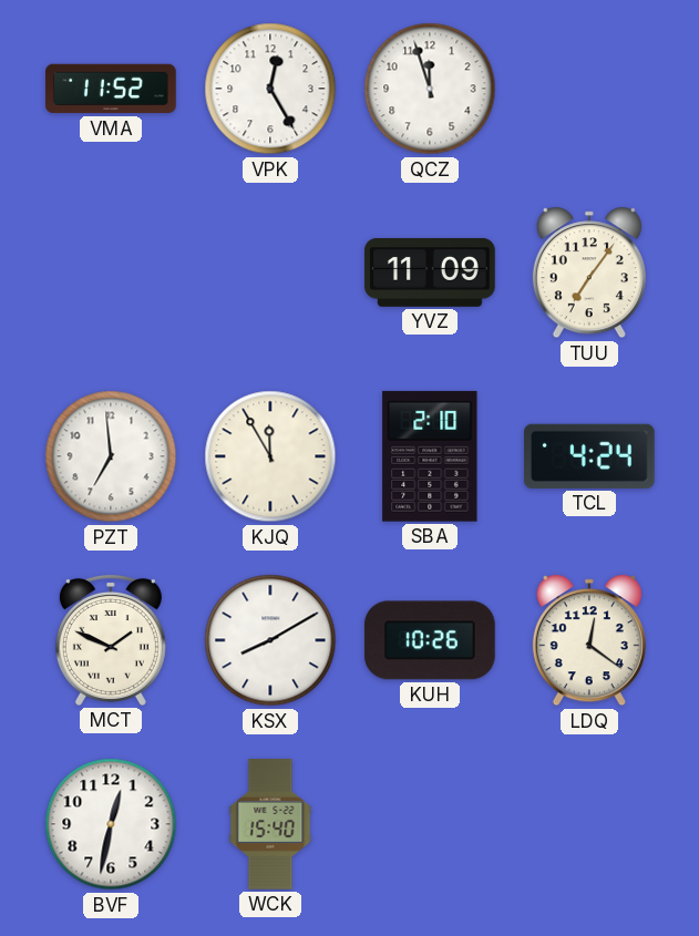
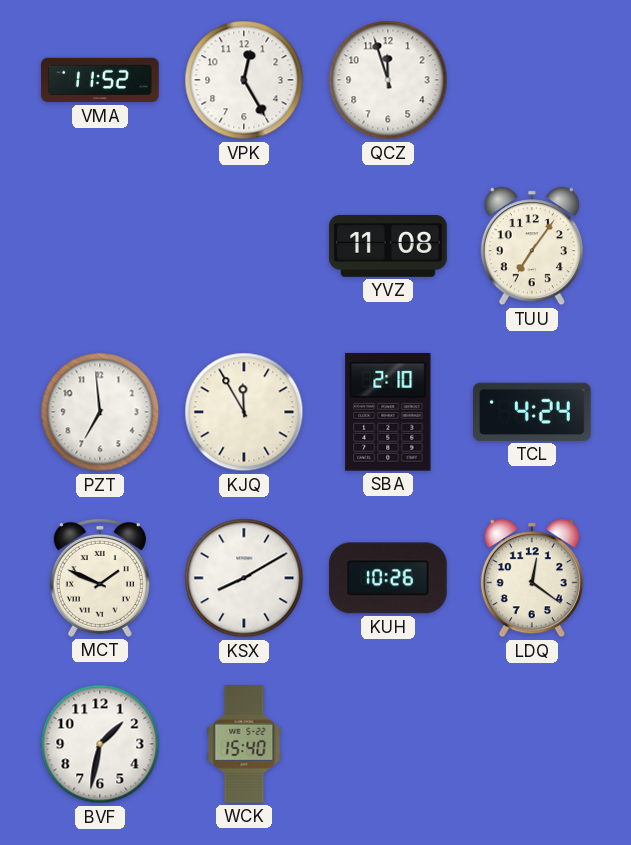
YVZ: 11:09 -> 11:08
BVF: 12:32 -> 1:32
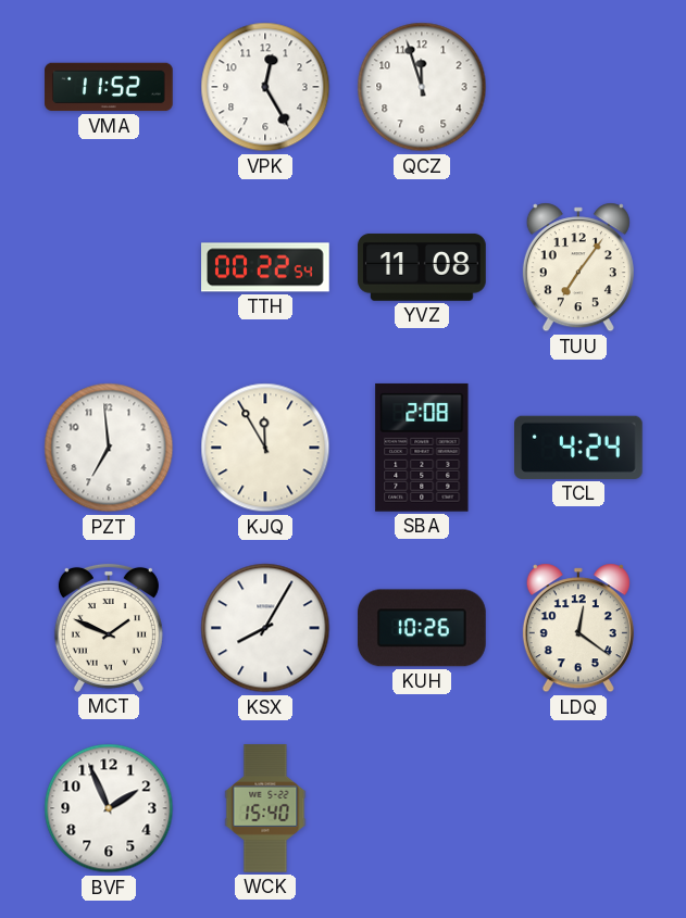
TTH: none -> 00:22
SBA: 2:10 -> 2:08
KSX: 8:10 -> 8:05
BVF: 1:32 -> 1:56
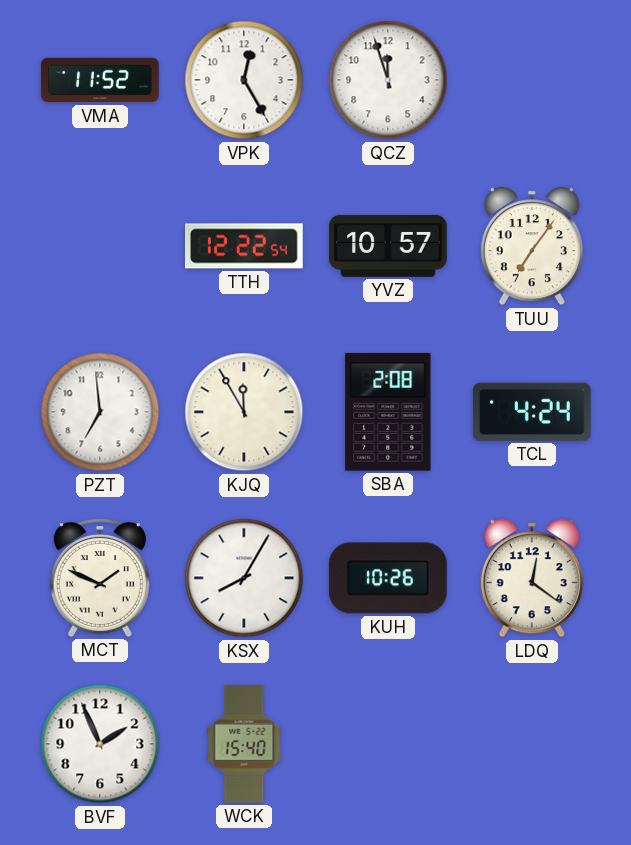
TTH: 00:22 -> 12:22
YVZ: 11:08 -> 10:57
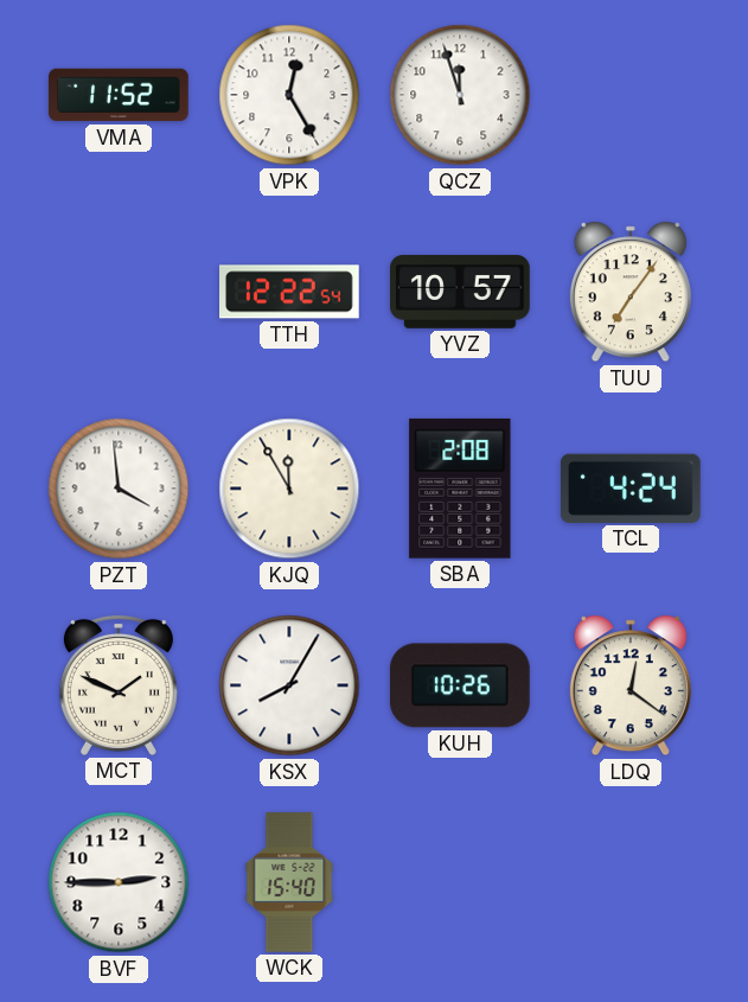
PZT: 6:59 -> 3:59
BVF: 1:56 -> 2:45
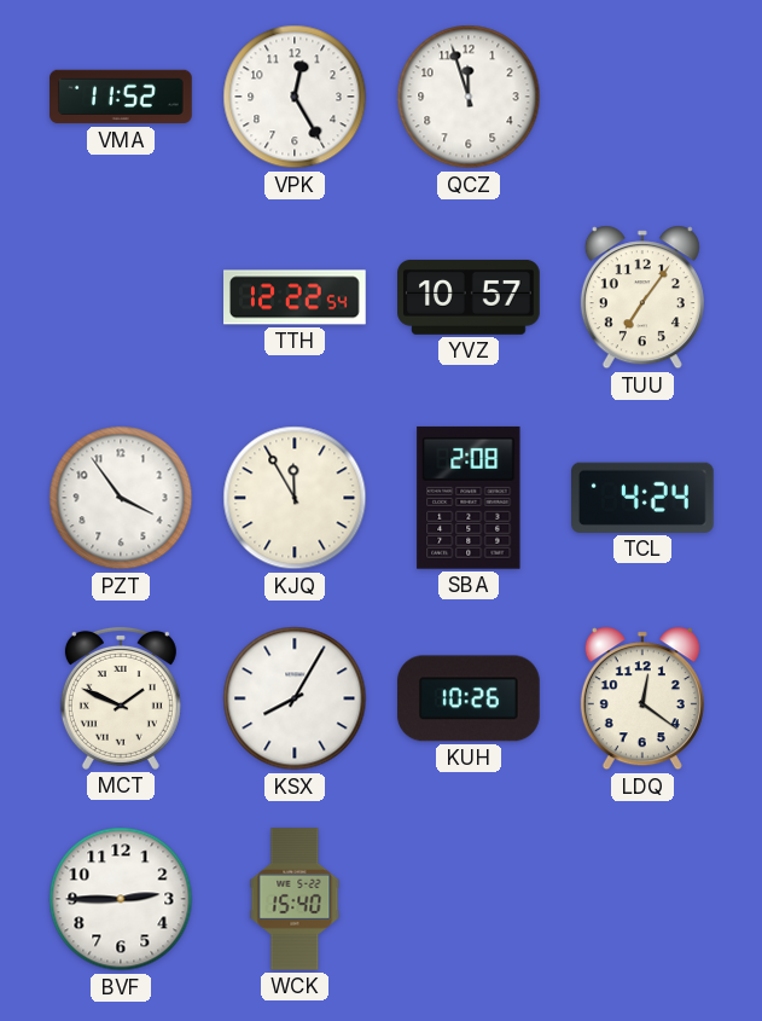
PZT: 3:59 -> 3:54
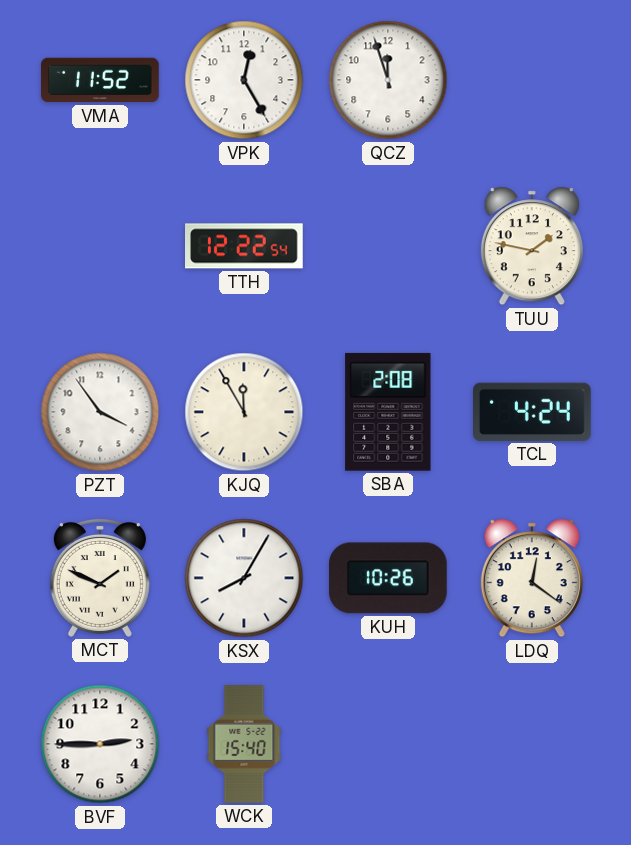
YVZ: 10:57 -> none
TUU: 7:06 -> 1:47
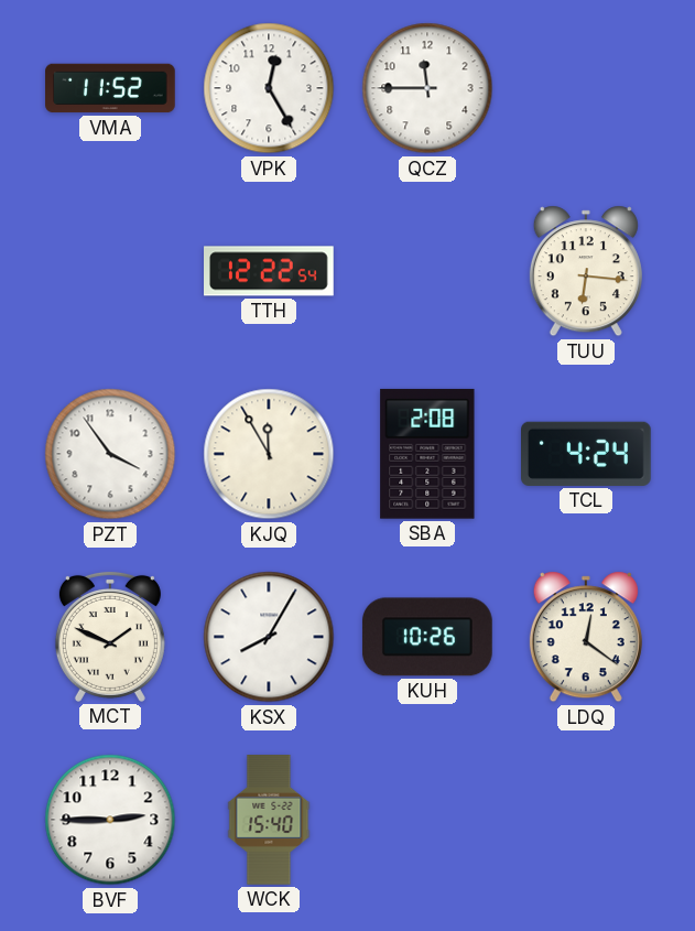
QCZ: 11:57 -> 11:45
TUU: 1:47 -> 6:16
